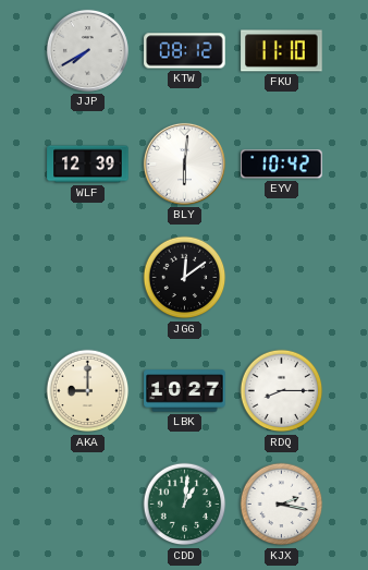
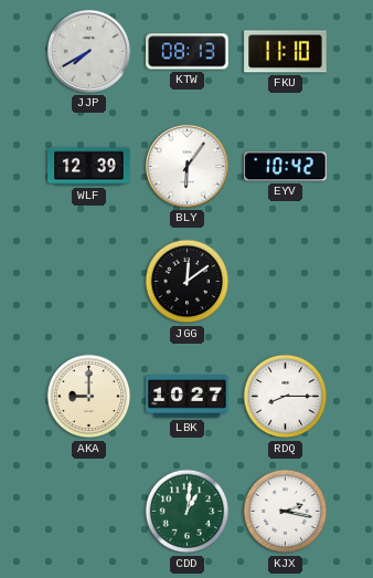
KTW: 08:12 -> 08:13
BLY: 6:01 -> 6:06
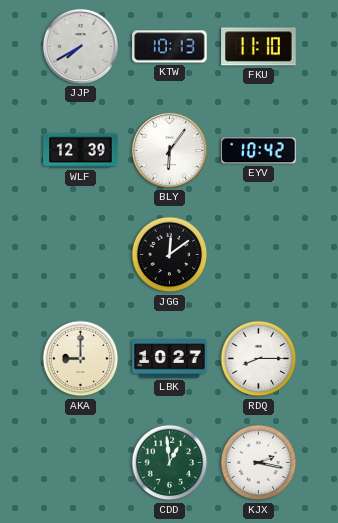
KTW: 08:13 -> 10:13
CDD: 1:01 -> 12:59
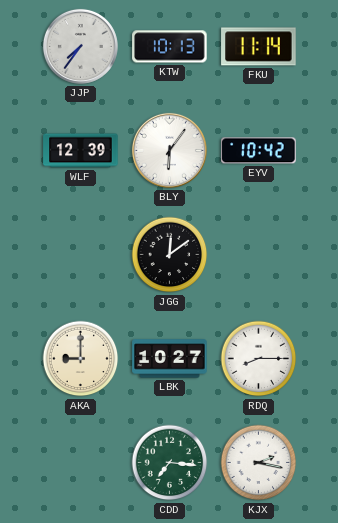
JJP: 7:40 -> 7:36
FKU: 11:10 -> 11:14
CDD: 12:59 -> 7:16
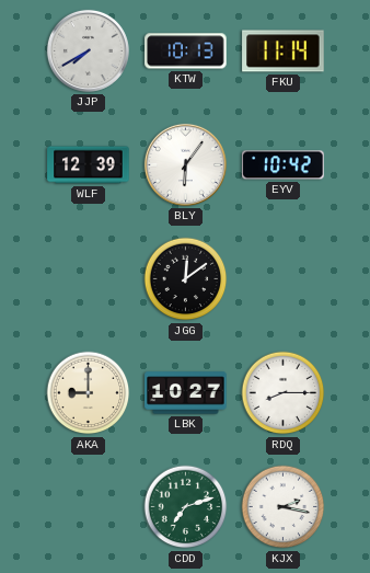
JJP: 7:36 -> 7:40
CDD: 7:16 -> 7:12
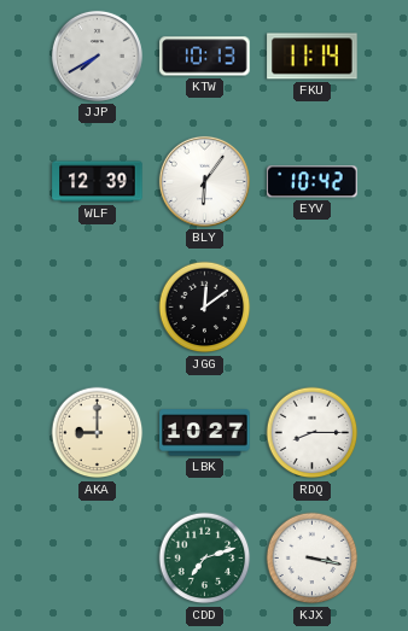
KJX: 2:17 -> 3:17
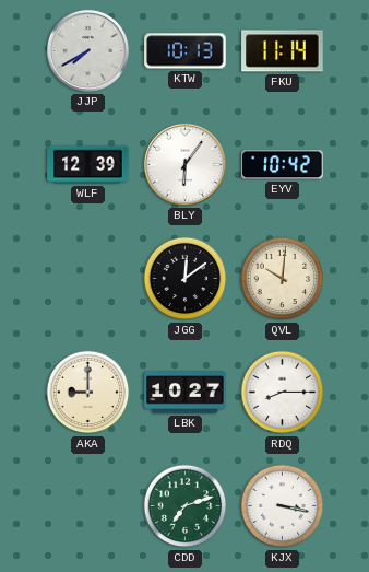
QVL: none -> 10:01
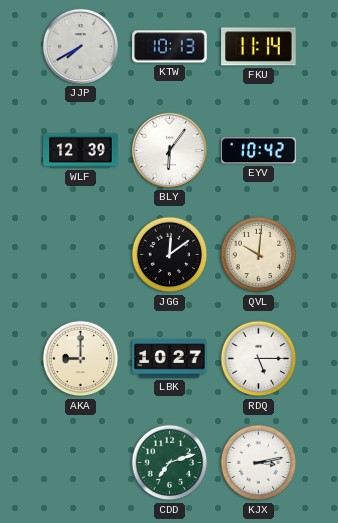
RDQ: 8:15 -> 5:15
KJX: 3:17 -> 3:13
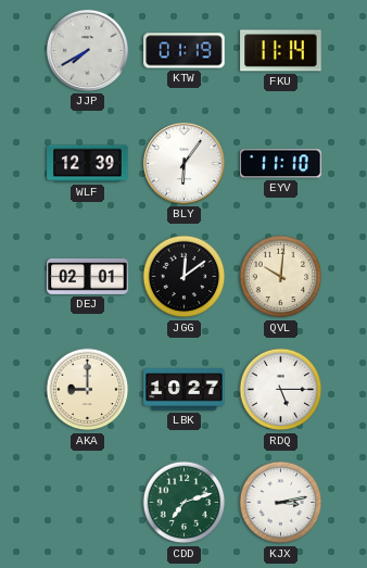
KTW: 10:13 -> 01:19
EYV: 10:42 -> 11:10
DEJ: none -> 02:01
